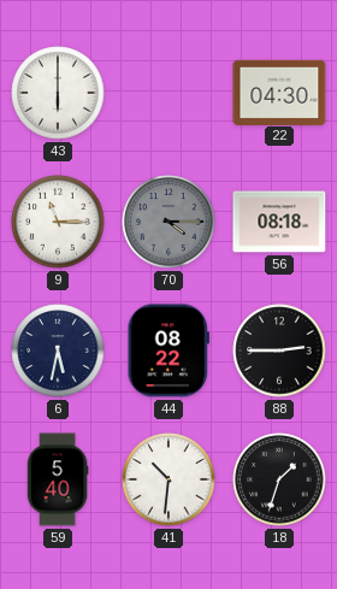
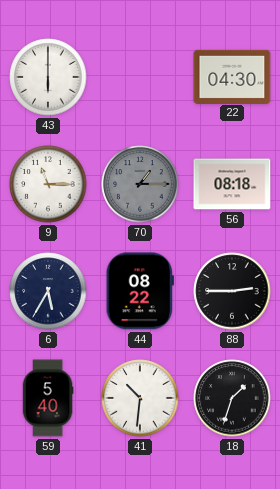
70: 4:15 -> 1:15
6: 5:32 -> 5:35
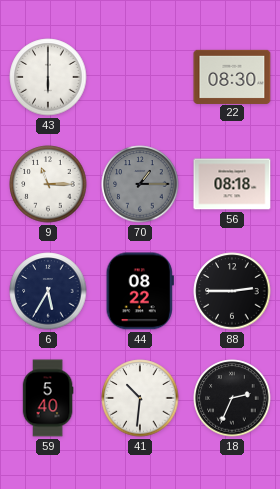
22: 04:30 -> 08:30
18: 1:33 -> 2:34
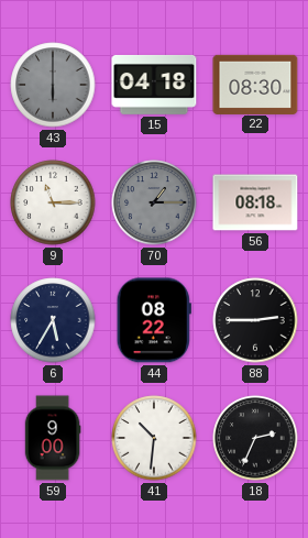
43 dial: white -> grey
15: none -> 04:18
59: 5:40 -> 9:00
